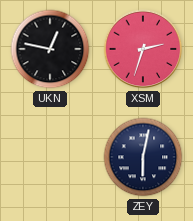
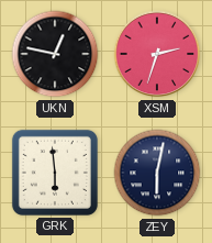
GRK: none -> 5:59
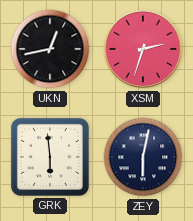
UKN: 12:47 -> 12:43
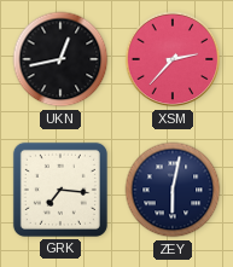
XSM: 2:33 -> 2:37
GRK: 5:59 -> 7:16
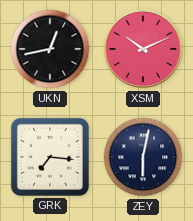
XSM: 2:37 -> 10:11
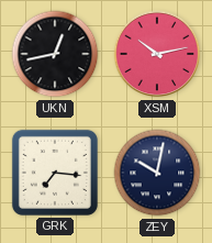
XSM: 10:11 -> 10:13
ZEY: 6:02 -> 10:02
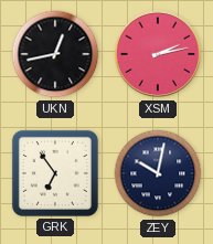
XSM: 10:13 -> 2:13
GRK: 7:16 -> 6:54
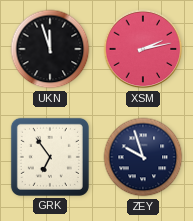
UKN: 12:43 -> 11:57
ZEY: 10:02 -> 9:57
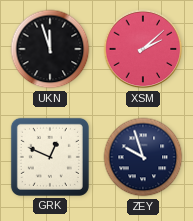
XSM: 2:13 -> 2:08
GRK: 6:54 -> 12:49
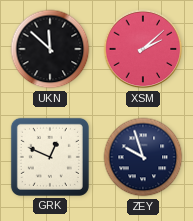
UKN: 11:57 -> 11:52
